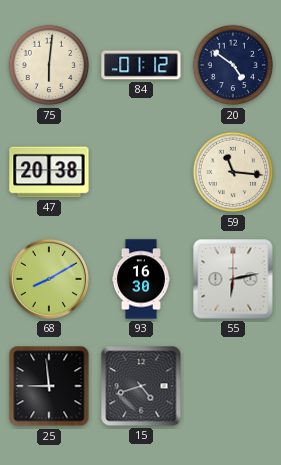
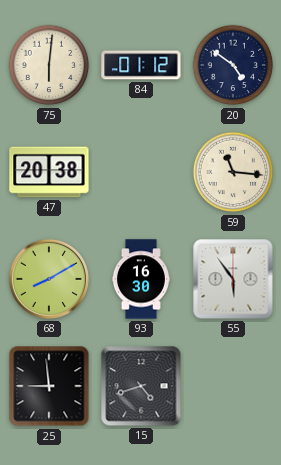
55: 6:13 -> 5:54
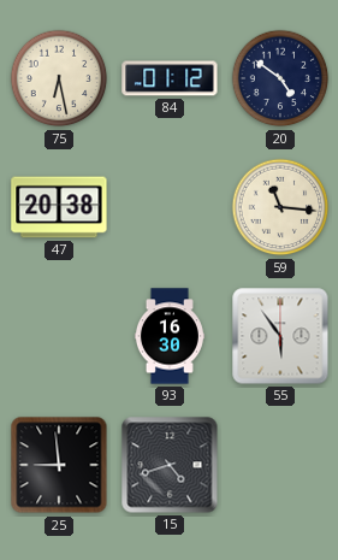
75: 6:01 -> 6:28
68: 8:10 -> none
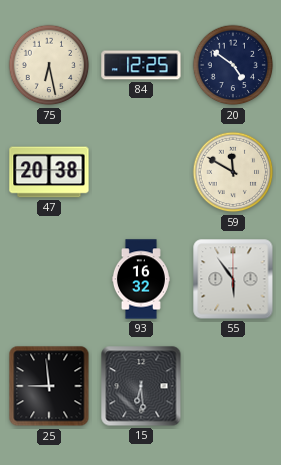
84: 01:12 -> 12:25
59: 11:16 -> 11:50
93: 16:30 -> 16:32
15: 4:42 -> 6:29
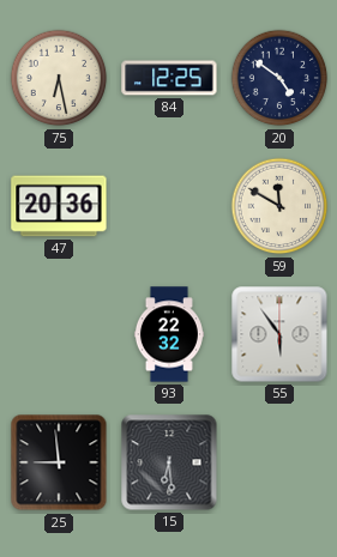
47: 20:38 -> 20:36
93: 16:32 -> 22:32
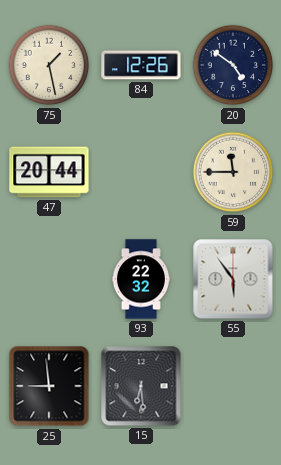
75: 6:28 -> 1:28
84: 12:25 -> 12:26
47: 20:36 -> 20:44
59: 11:50 -> 11:45
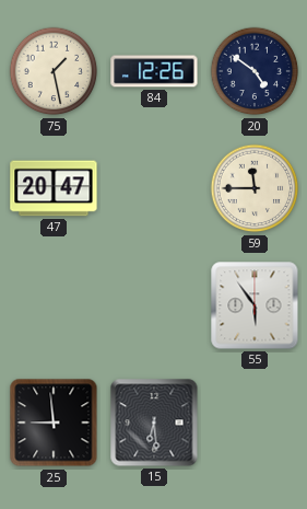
47: 20:44 -> 20:47
93: 22:32 -> none
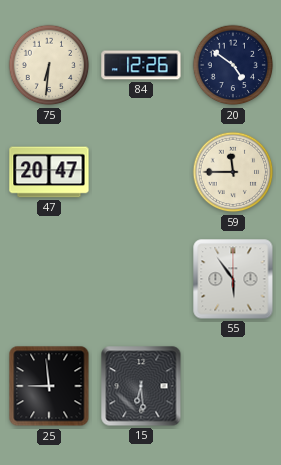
75: 1:28 -> 6:31
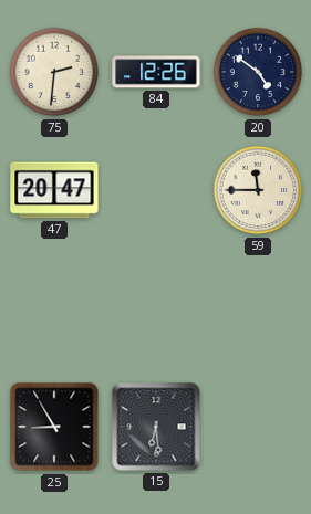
75: 6:31 -> 2:31
55: 5:54 -> none
25: 8:59 -> 8:55
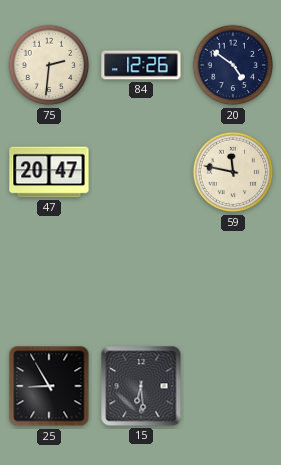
59: 11:45 -> 11:47
